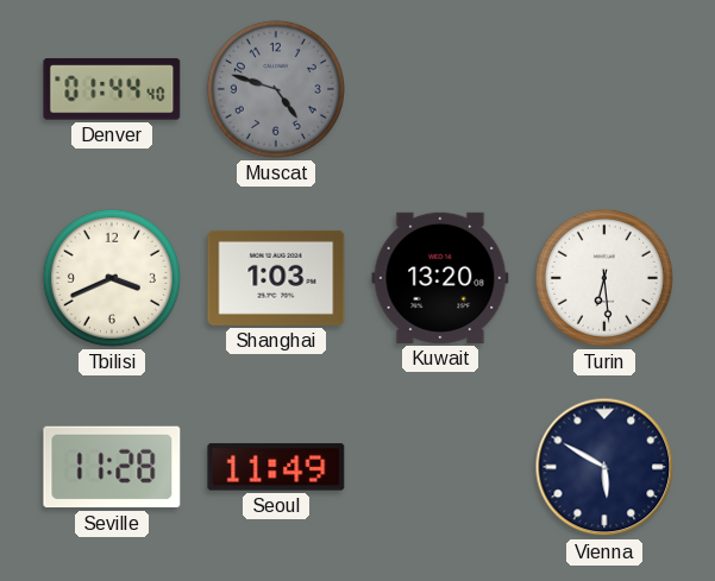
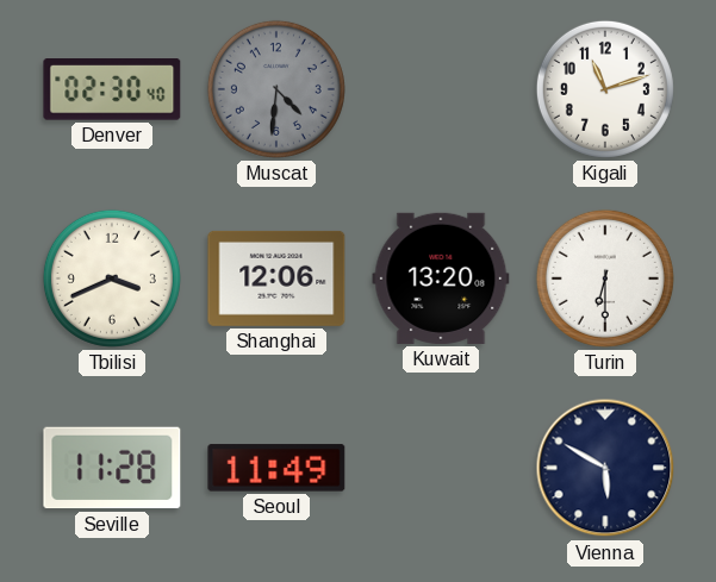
Denver: 01:44 -> 02:30
Muscat: 4:48 -> 4:31
Kigali: none -> 11:12
Shanghai: 1:03 -> 12:06
Turin: 6:29 -> 6:30
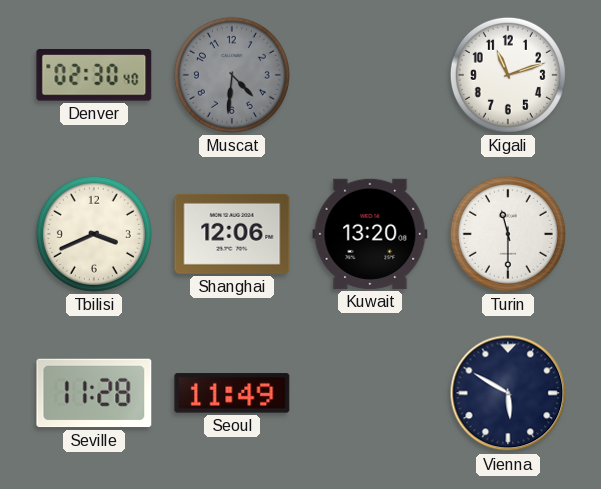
Turin: 6:30 -> 11:30
